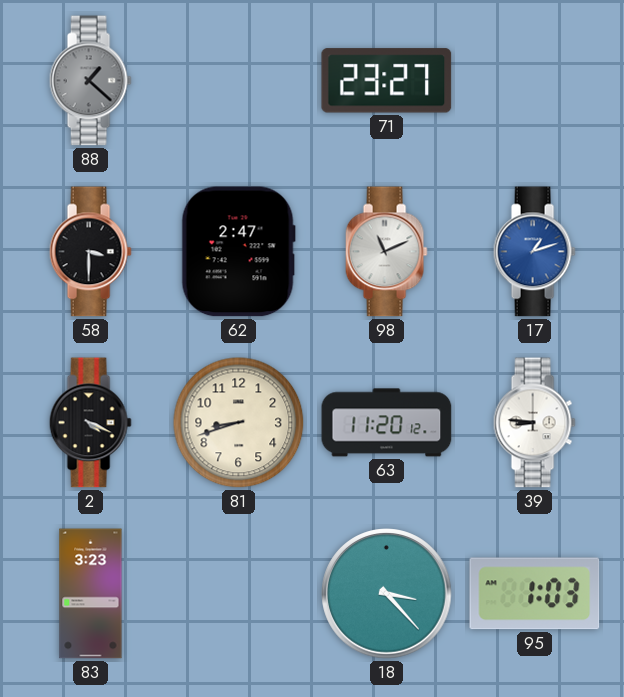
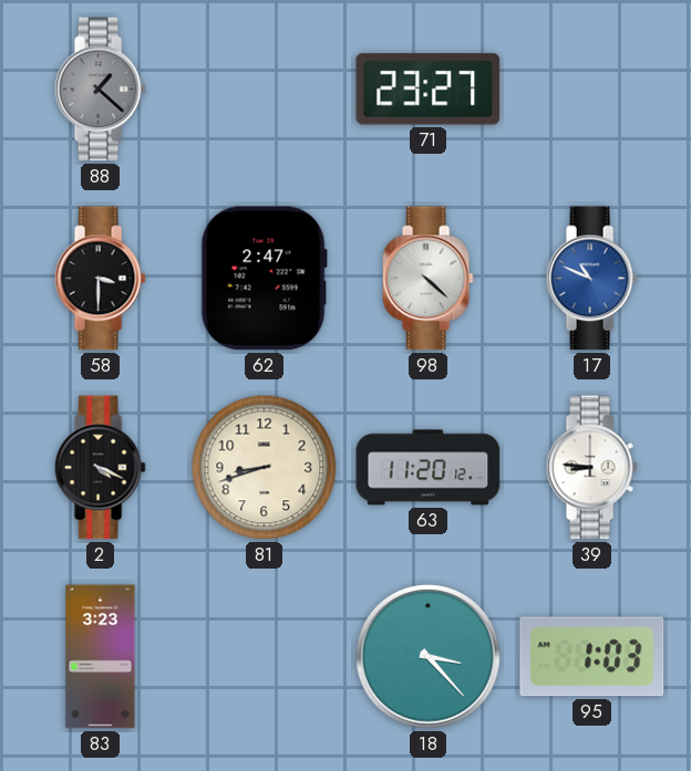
98: 11:11 -> 4:22
17: 1:12 -> 10:49
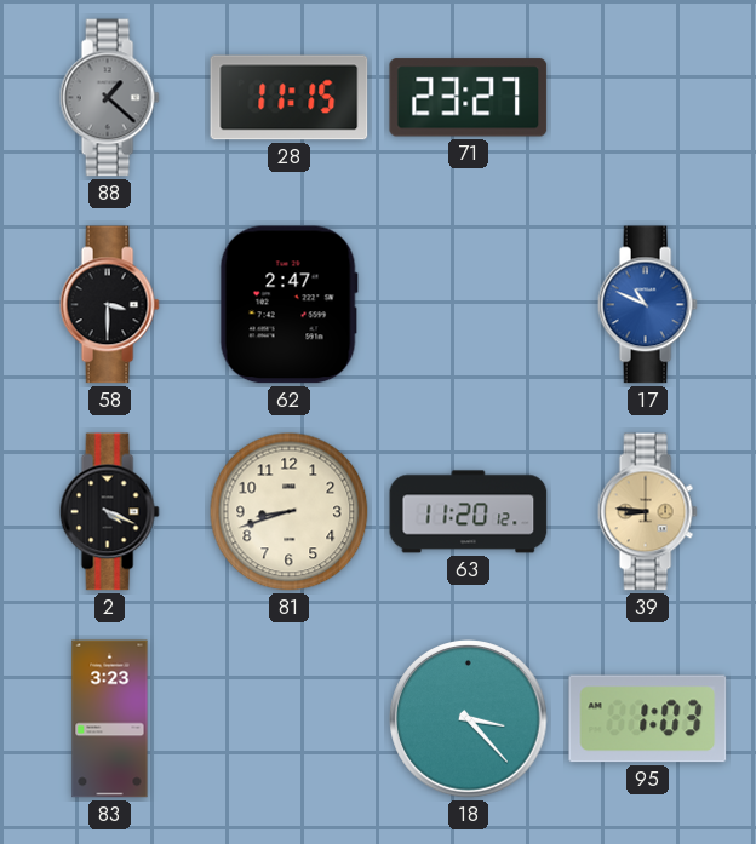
28: none -> 11:15
98: 4:22 -> none
39 dial: white -> champagne
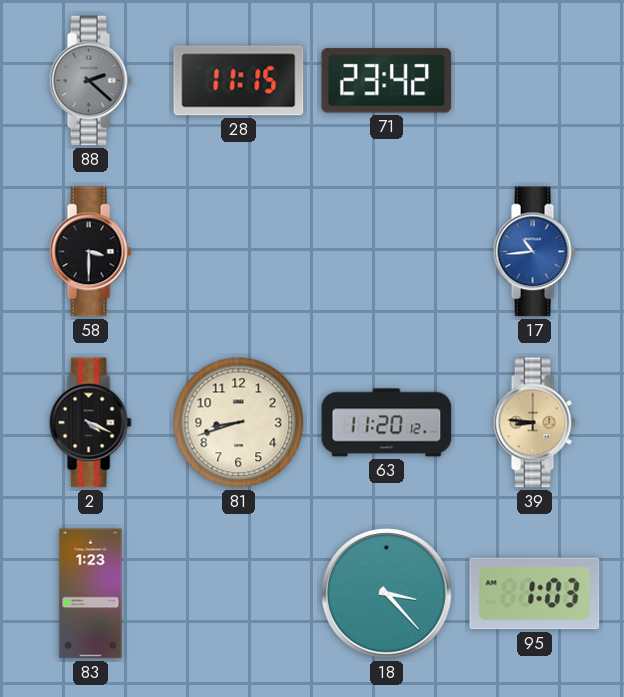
88: 1:22 -> 2:22
71: 23:27 -> 23:42
62: 2:47 -> none
17: 10:49 -> 10:44
83: 3:23 -> 1:23
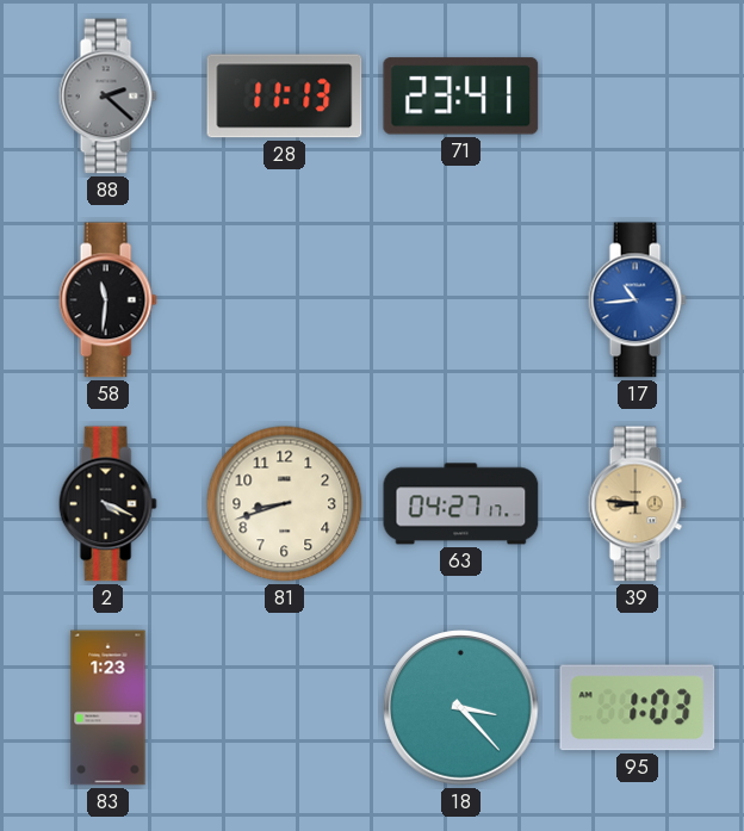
28: 11:15 -> 11:13
71: 23:42 -> 23:41
58: 3:30 -> 11:31
63: 11:20 -> 04:27
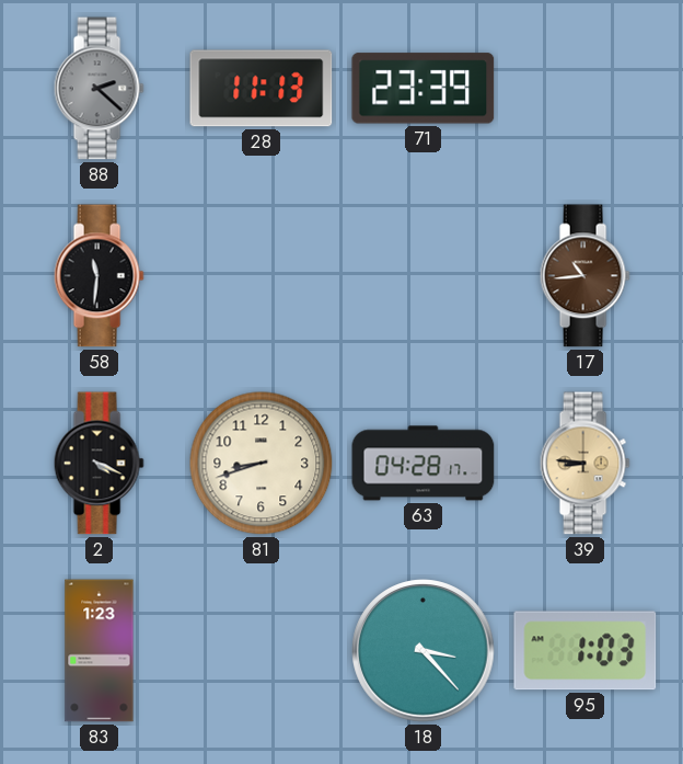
71: 23:41 -> 23:39
17 dial: blue -> brown
63: 04:27 -> 04:28
